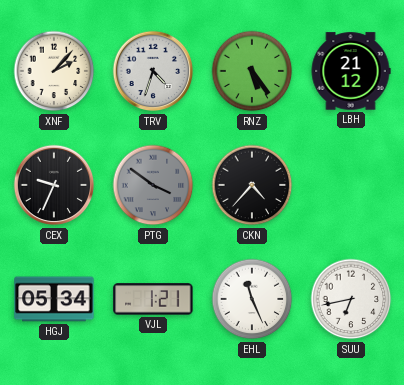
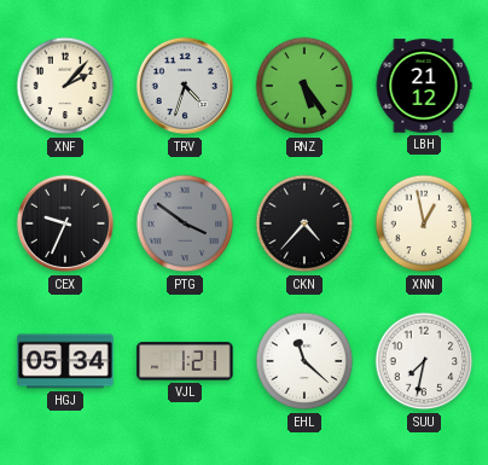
XNN: none -> 12:58
EHL: 11:26 -> 11:22
SUU: 6:43 -> 7:32
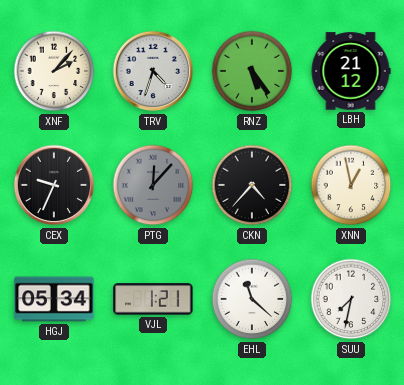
PTG: 3:51 -> 12:07
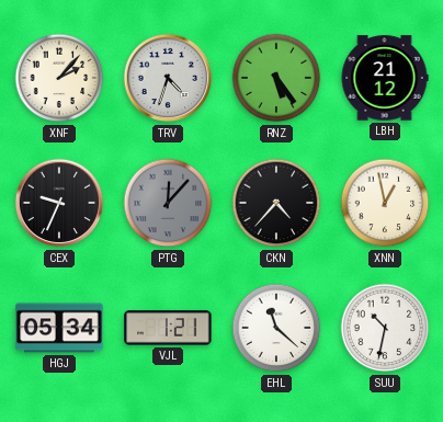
SUU: 7:32 -> 10:32
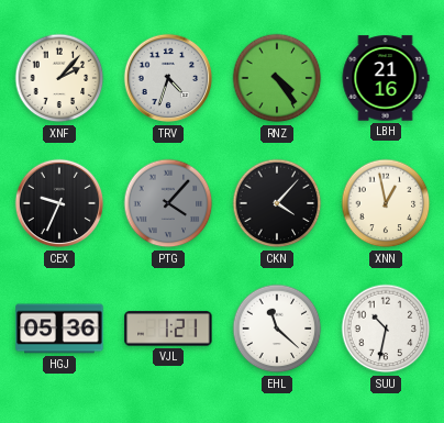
RNZ: 5:24 -> 4:24
LBH: 21:12 -> 21:16
PTG: 12:07 -> 4:07
CKN: 4:37 -> 4:07
HGJ: 05:34 -> 05:36
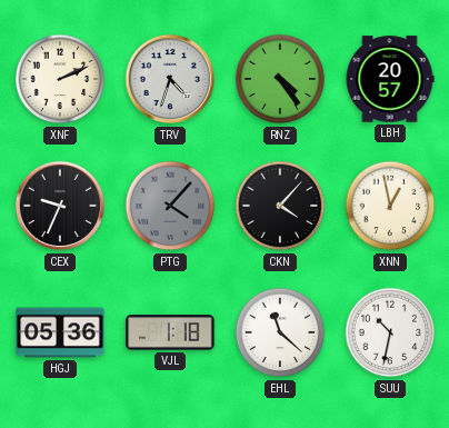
XNF: 2:07 -> 2:11
LBH: 21:16 -> 20:57
VJL: 1:21 -> 1:18
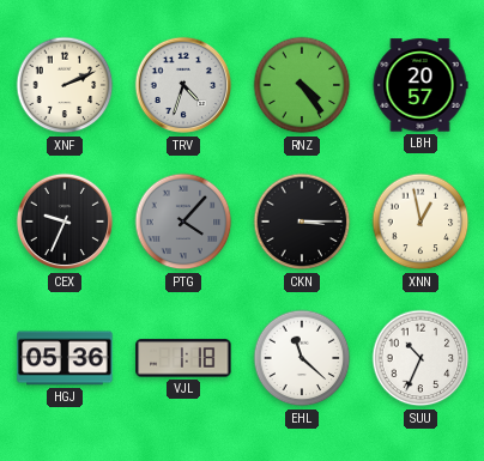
CKN: 4:07 -> 3:15
SUU: 10:32 -> 10:34
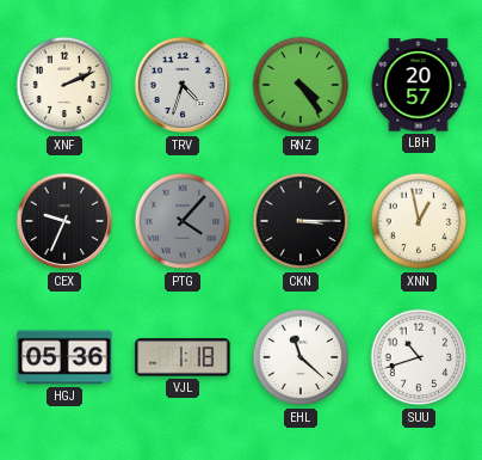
SUU: 10:34 -> 10:42
